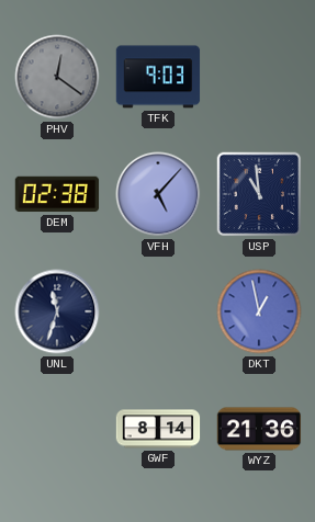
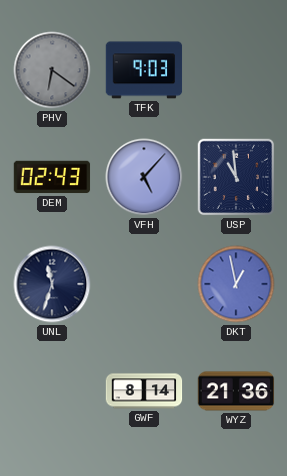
PHV: 12:21 -> 6:21
DEM: 02:38 -> 02:43
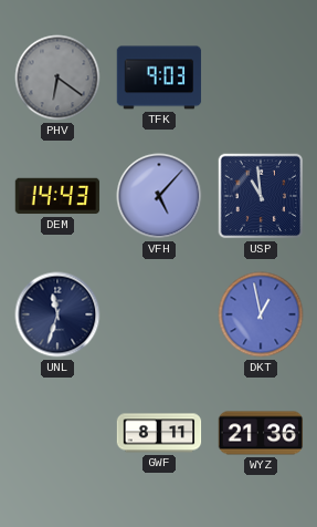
DEM: 02:43 -> 14:43
GWF: 8:14 -> 8:11
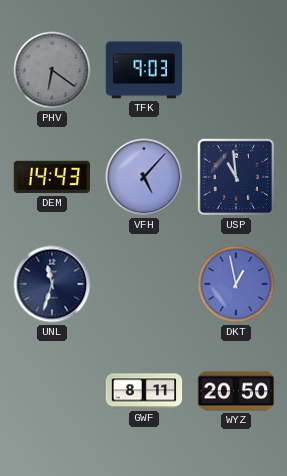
WYZ: 21:36 -> 20:50
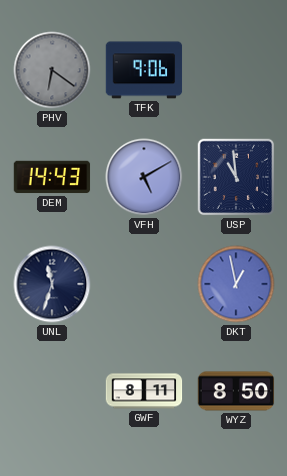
TFK: 9:03 -> 9:06
VFH: 5:07 -> 5:10
WYZ: 20:50 -> 8:50
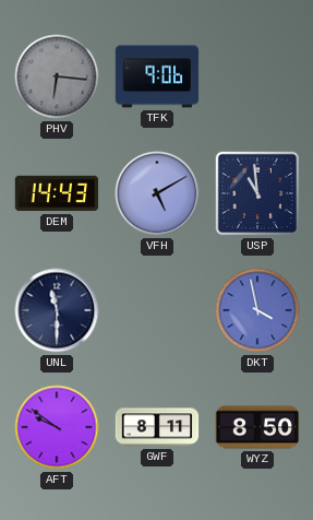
PHV: 6:21 -> 6:16
UNL: 11:33 -> 11:30
DKT: 12:58 -> 3:58
AFT: none -> 9:51
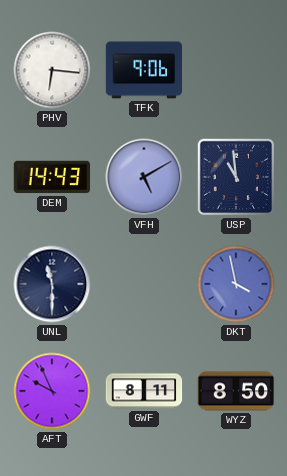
PHV dial: grey -> white
AFT: 9:51 -> 9:56
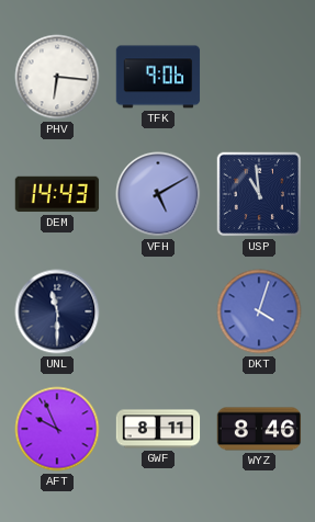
DKT: 3:58 -> 4:03
WYZ: 8:50 -> 8:46
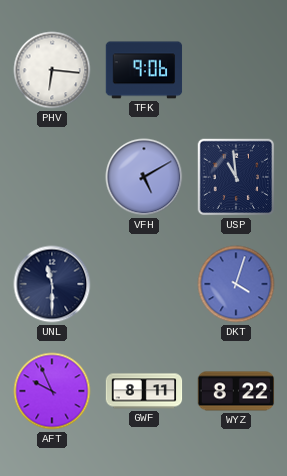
DEM: 14:43 -> none
WYZ: 8:46 -> 8:22
